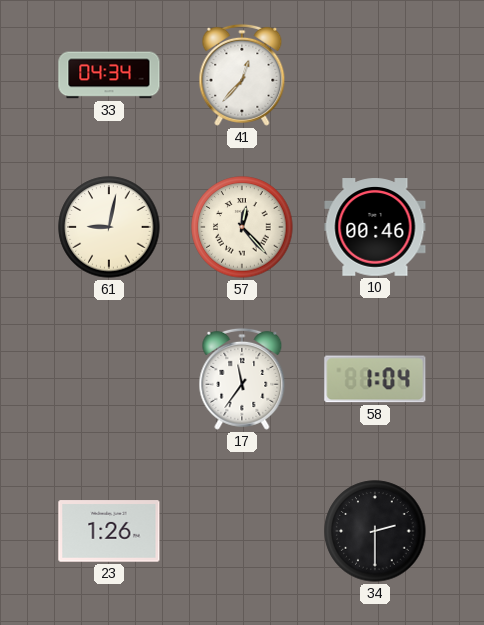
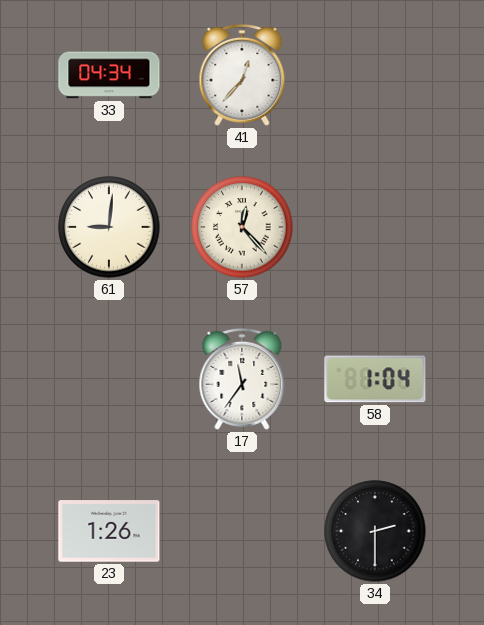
61: 9:02 -> 9:01
10: 00:46 -> none
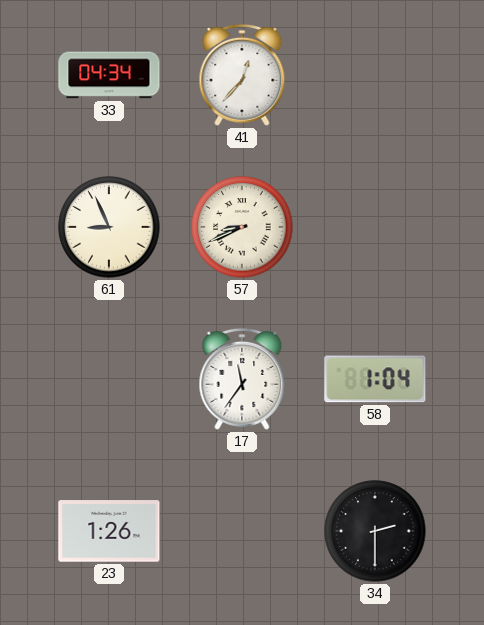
61: 9:01 -> 8:56
57: 12:23 -> 8:41
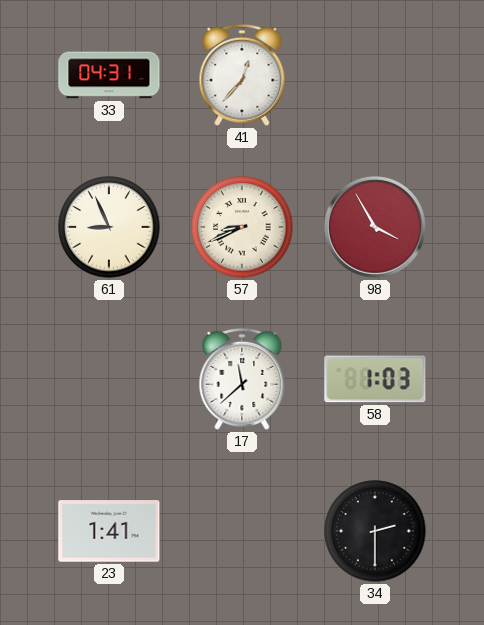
33: 04:34 -> 04:31
98: none -> 3:55
17: 11:36 -> 11:38
58: 1:04 -> 1:03
23: 1:26 -> 1:41
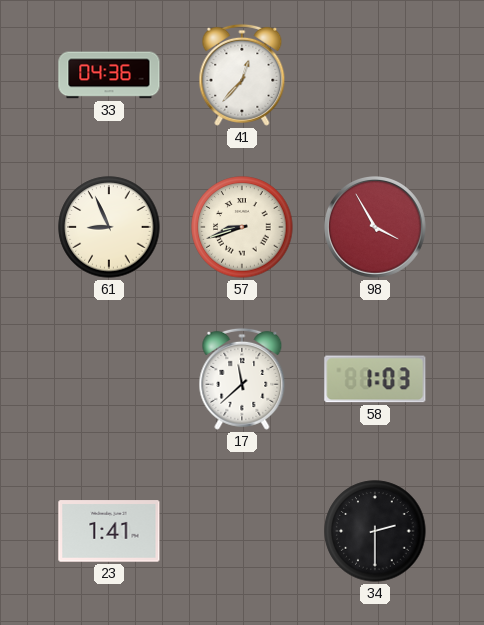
33: 04:31 -> 04:36
57: 8:41 -> 8:42
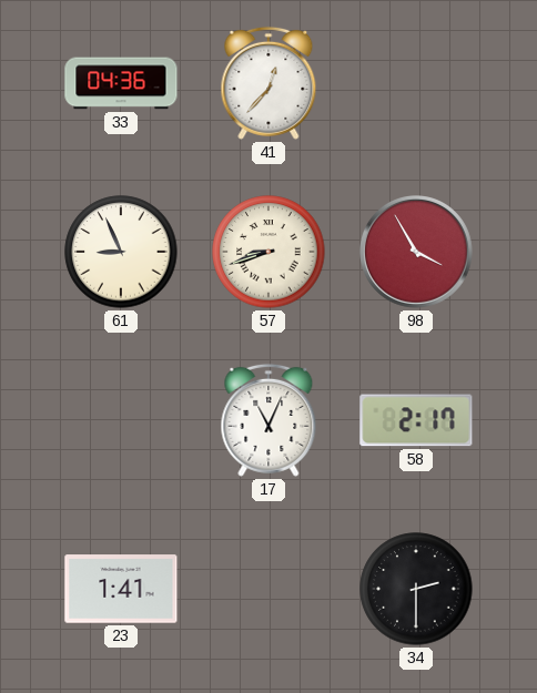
17: 11:38 -> 11:04
58: 1:03 -> 2:17
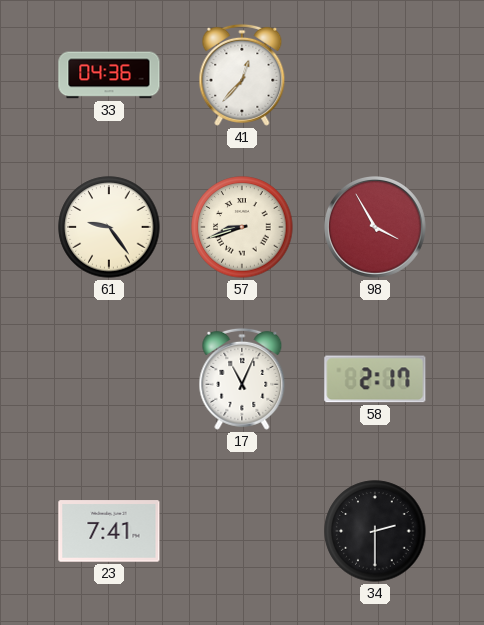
61: 8:56 -> 9:24
23: 1:41 -> 7:41
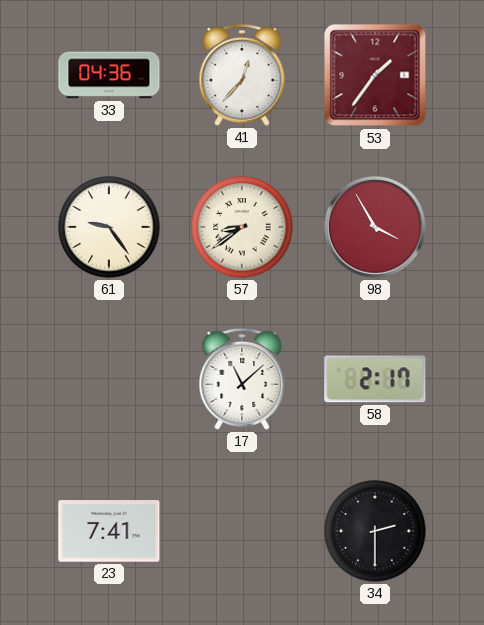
53: none -> 1:36
57: 8:42 -> 8:39
17: 11:04 -> 11:08
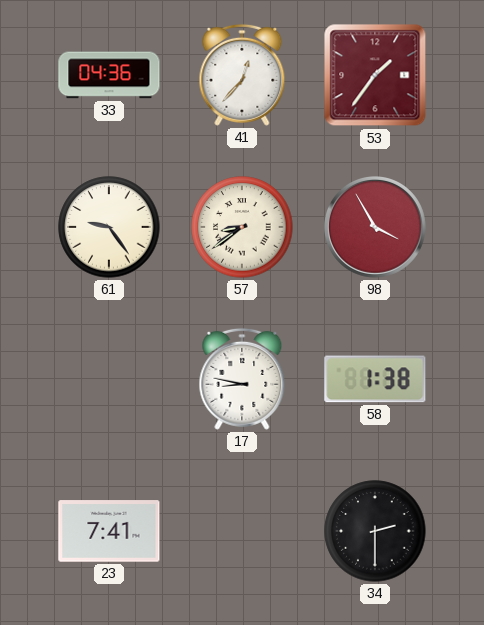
17: 11:08 -> 8:47
58: 2:17 -> 1:38
